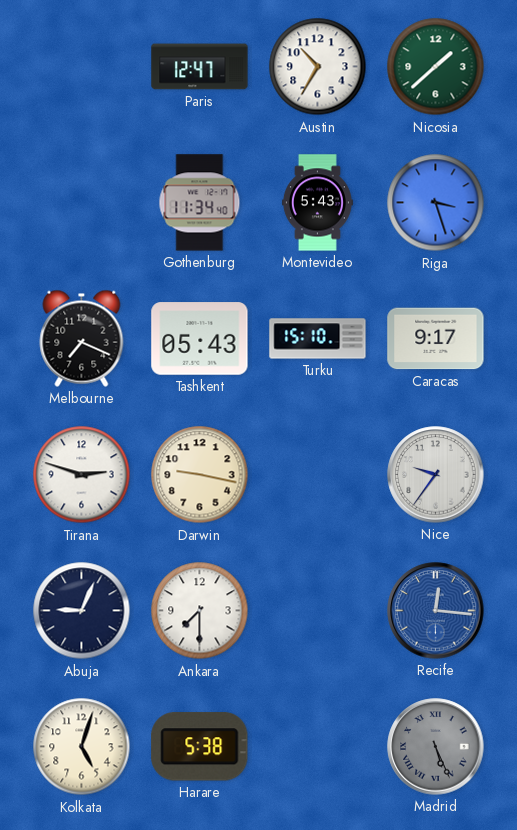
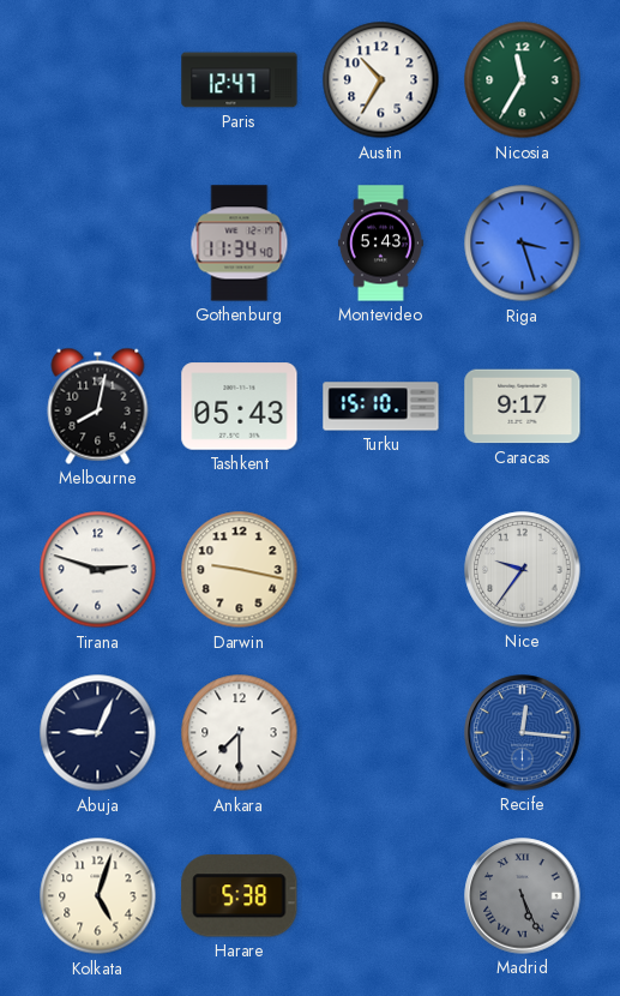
Nicosia: 1:38 -> 11:35
Melbourne: 7:19 -> 8:02
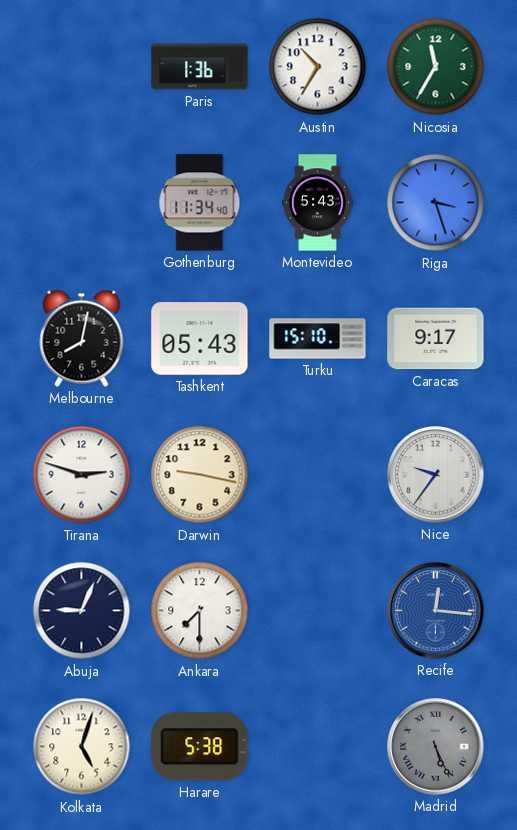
Paris: 12:47 -> 1:36
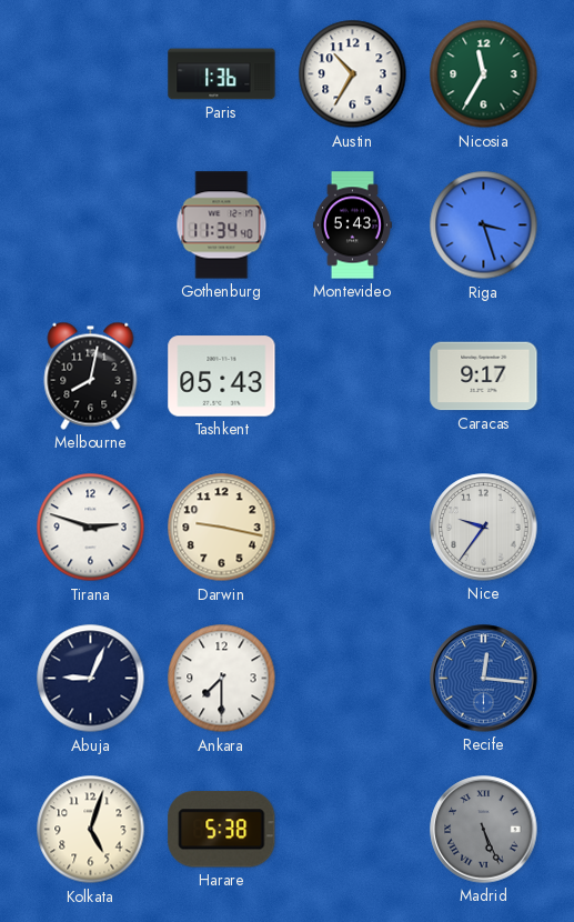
Turku: 15:10 -> none
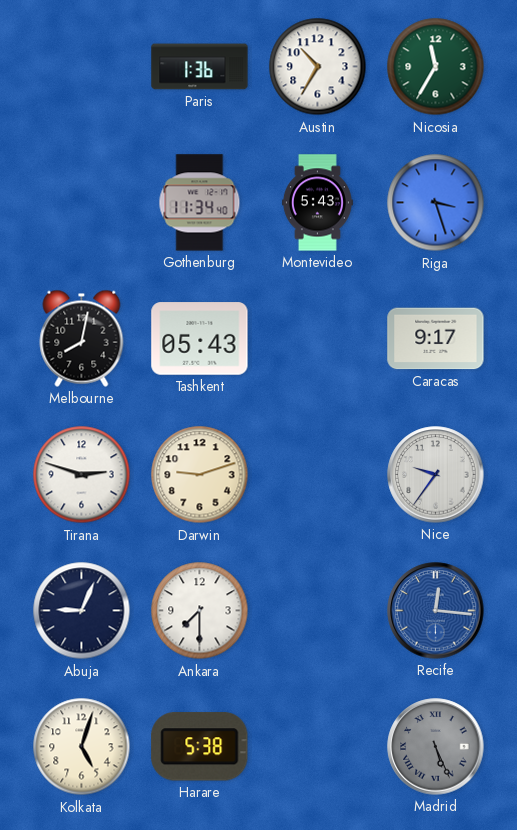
Darwin: 9:17 -> 9:12
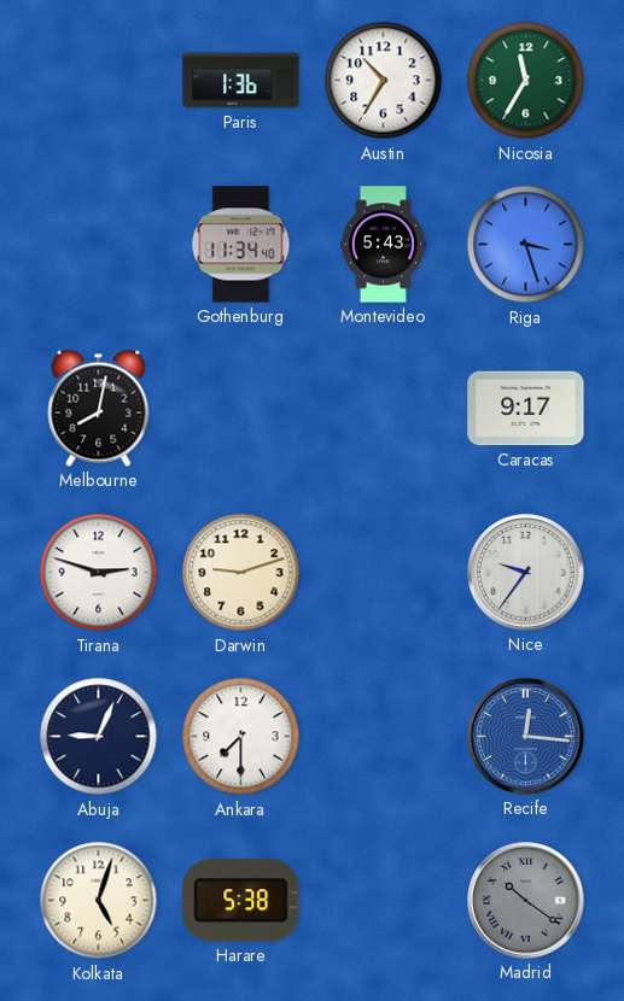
Tashkent: 05:43 -> none
Madrid: 5:26 -> 10:21
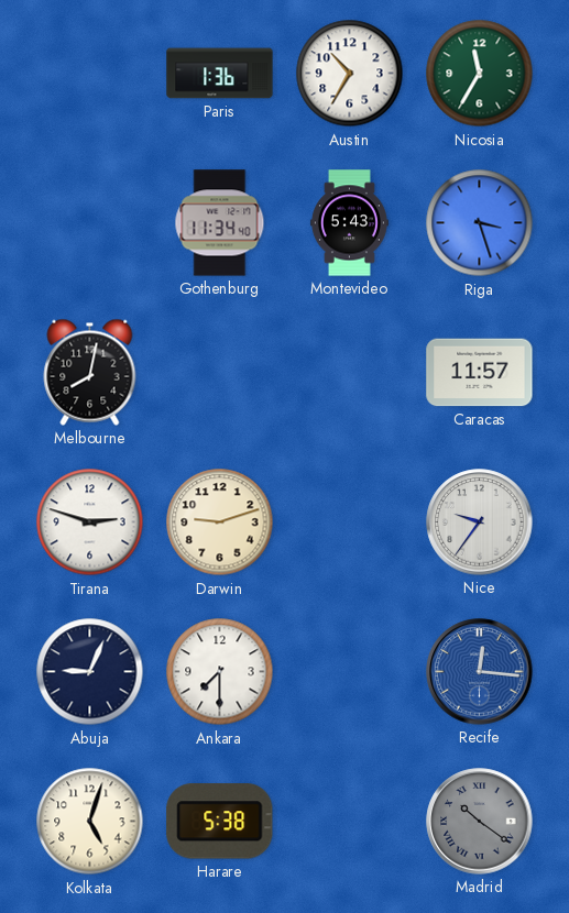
Caracas: 9:17 -> 11:57
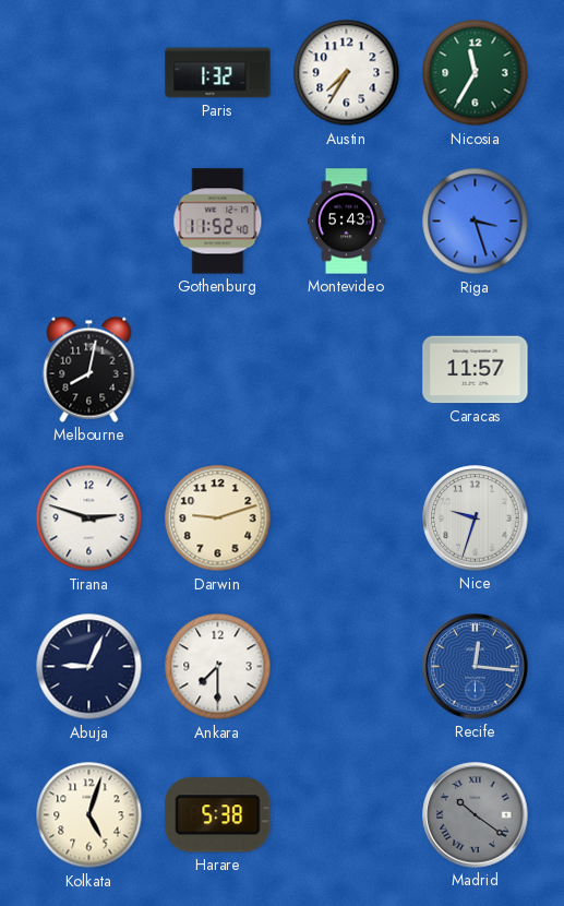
Paris: 1:36 -> 1:32
Austin: 10:35 -> 7:35
Gothenburg: 11:34 -> 11:52
Nice: 9:36 -> 9:33
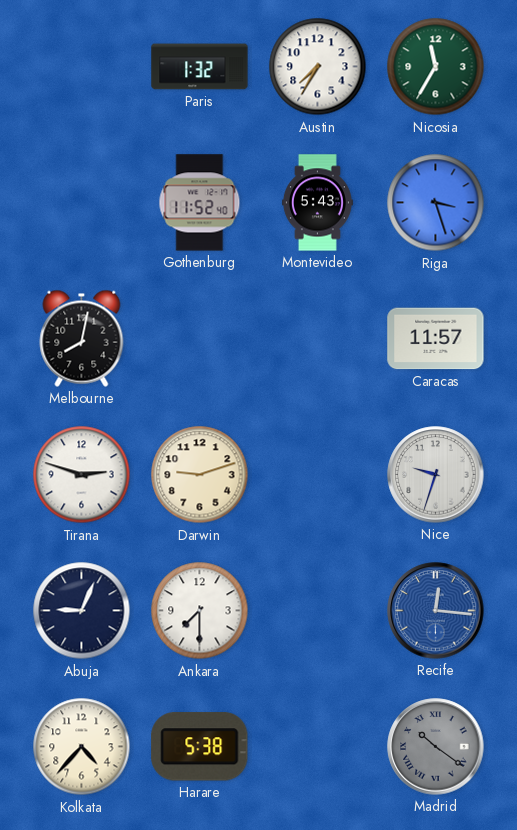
Kolkata: 5:03 -> 4:37
